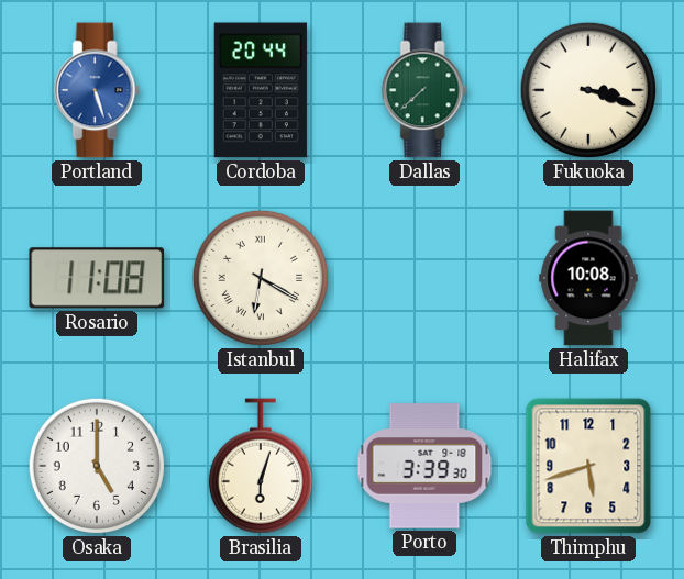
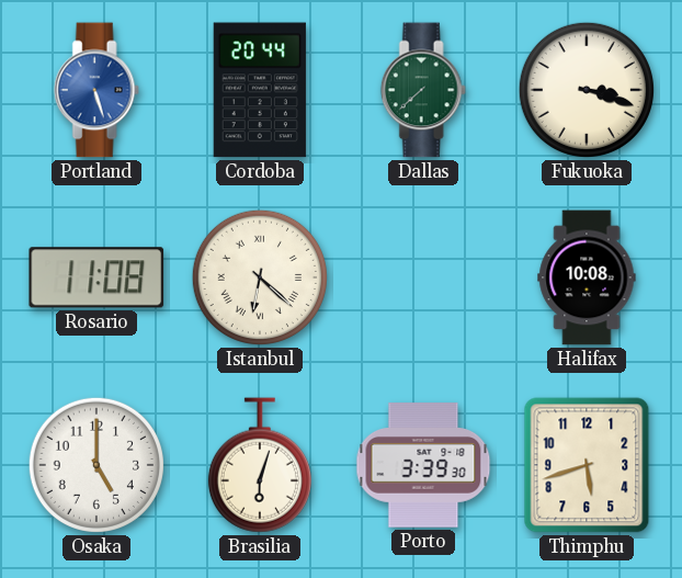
Istanbul: 6:20 -> 6:22
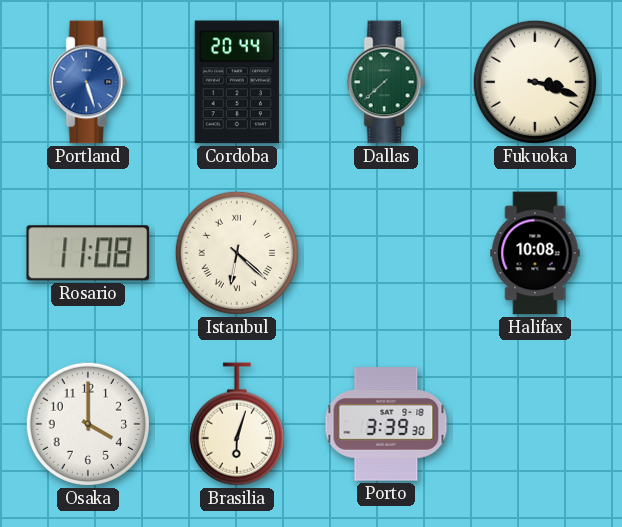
Osaka: 5:00 -> 4:00
Thimphu: 5:42 -> none
